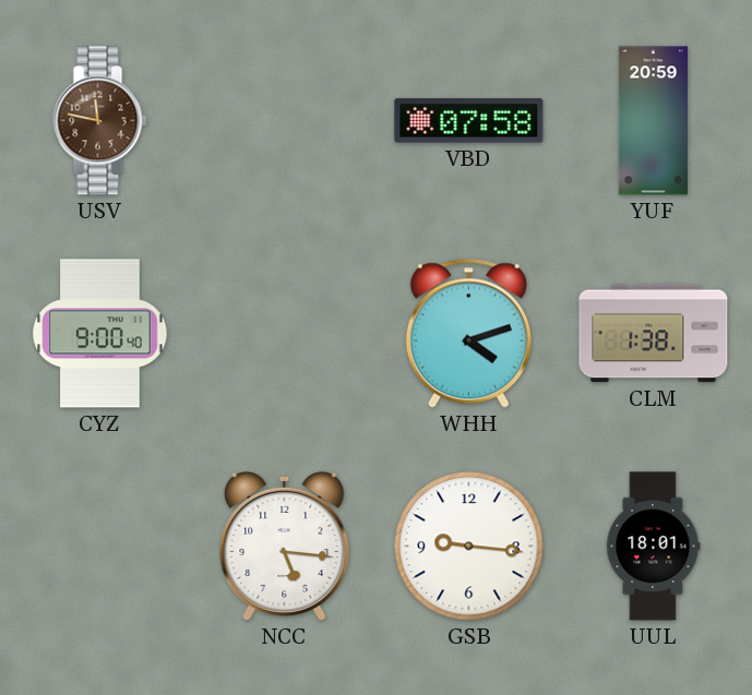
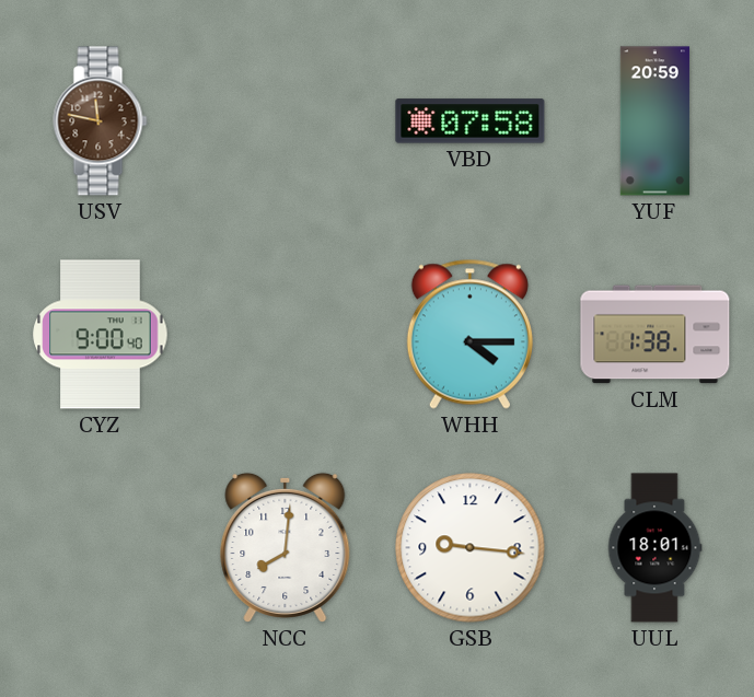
WHH: 4:12 -> 4:15
NCC: 5:16 -> 8:01
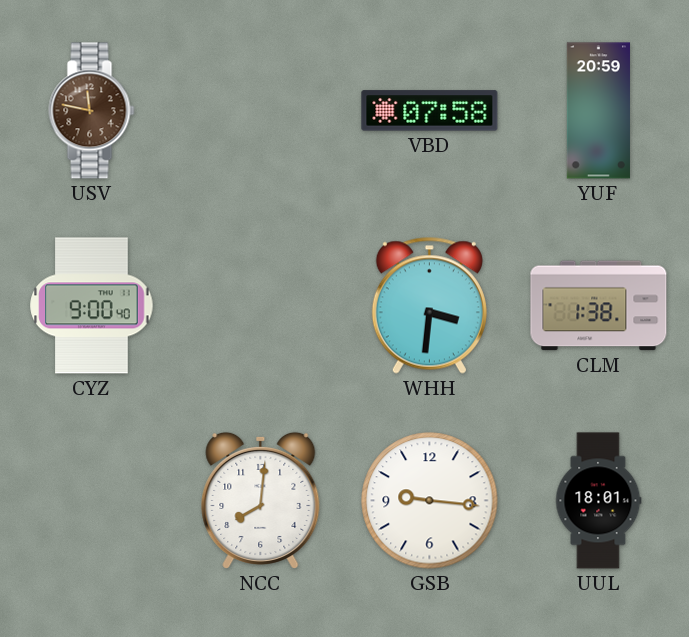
WHH: 4:15 -> 3:31
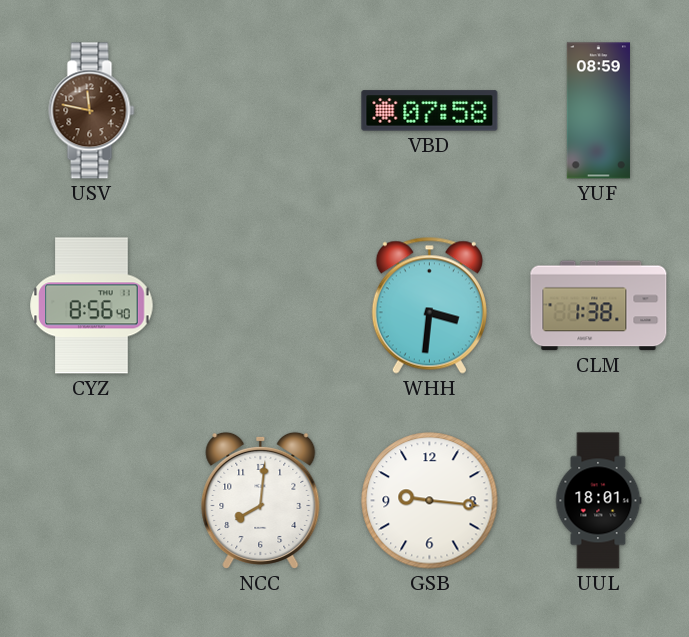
YUF: 20:59 -> 08:59
CYZ: 9:00 -> 8:56
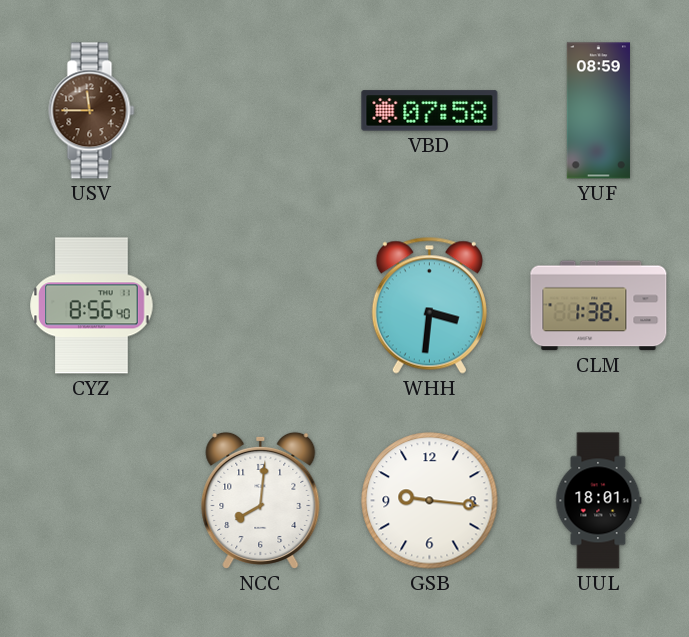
USV: 11:47 -> 11:45
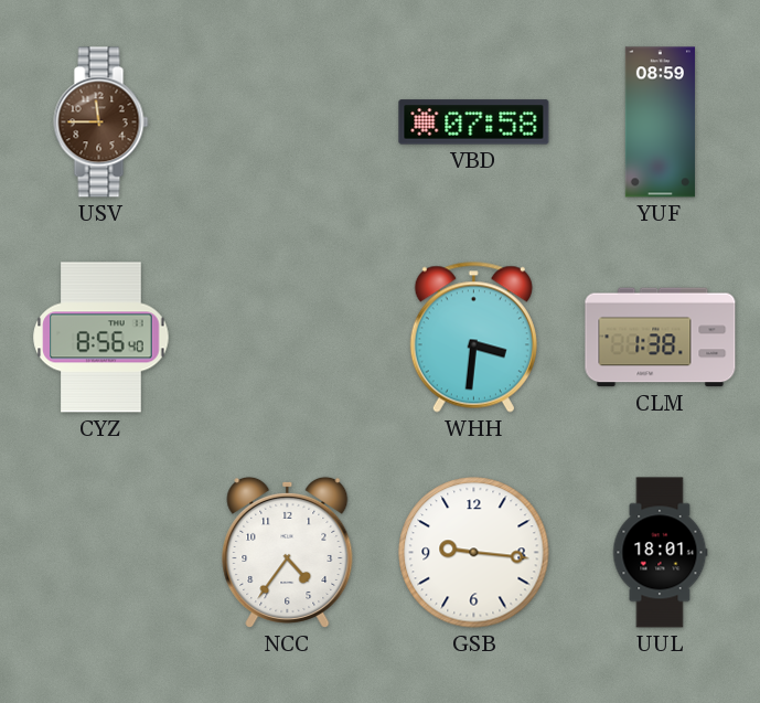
NCC: 8:01 -> 4:36
